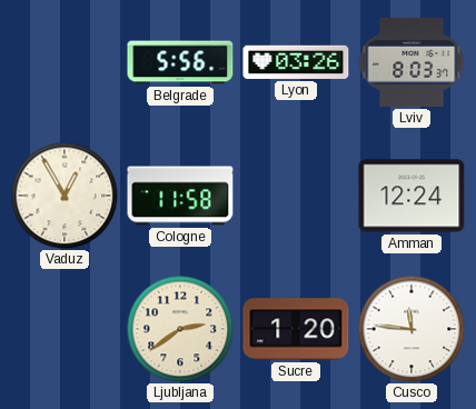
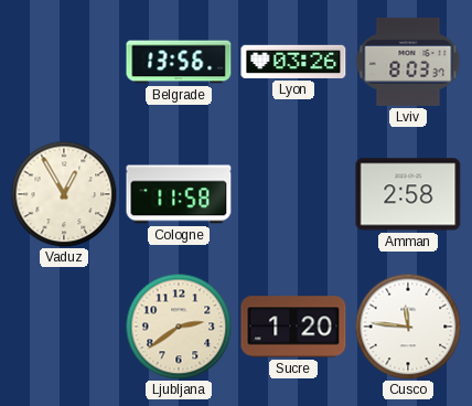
Belgrade: 5:56 -> 13:56
Amman: 12:24 -> 2:58
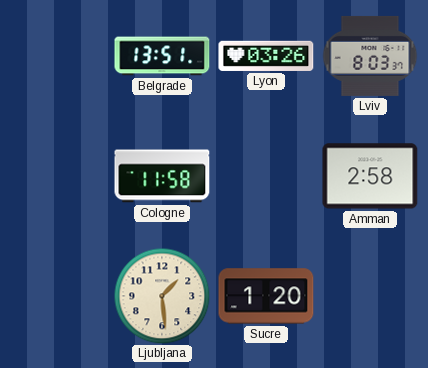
Belgrade: 13:56 -> 13:51
Vaduz: 12:55 -> none
Ljubljana: 2:39 -> 1:29
Cusco: 11:46 -> none
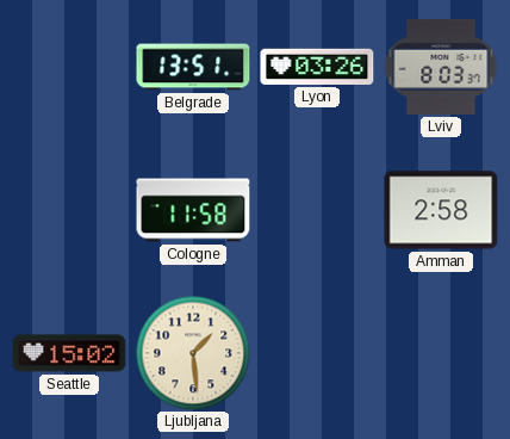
Seattle: none -> 15:02
Sucre: 1:20 -> none
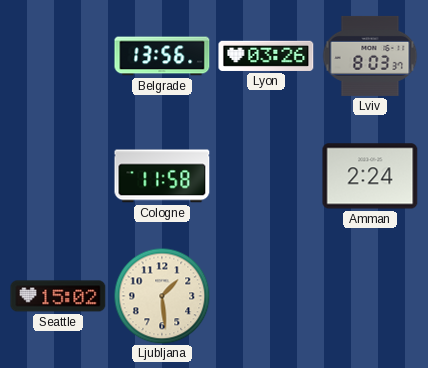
Belgrade: 13:51 -> 13:56
Amman: 2:58 -> 2:24
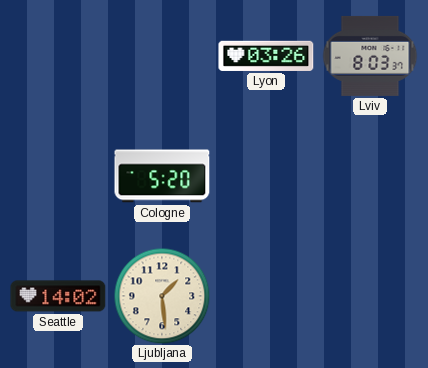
Belgrade: 13:56 -> none
Cologne: 11:58 -> 5:20
Amman: 2:24 -> none
Seattle: 15:02 -> 14:02
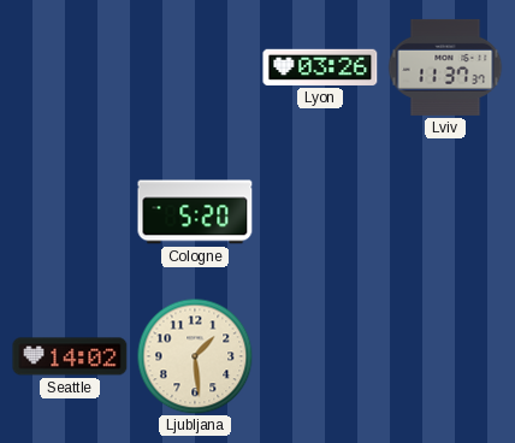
Lviv: 8:03 -> 11:37
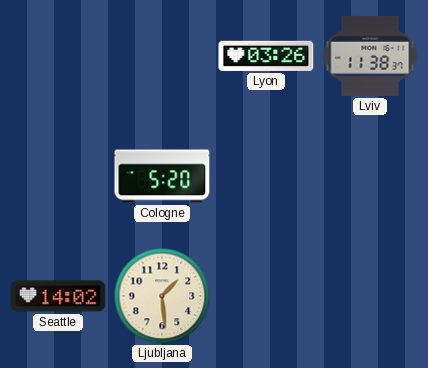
Lviv: 11:37 -> 11:38
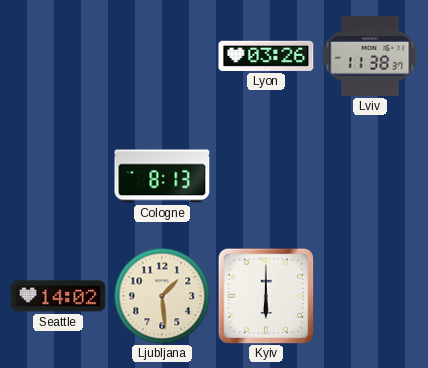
Cologne: 5:20 -> 8:13
Kyiv: none -> 6:00
